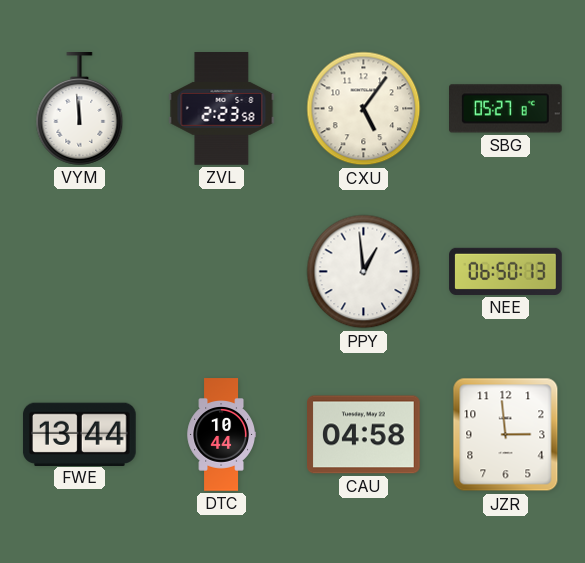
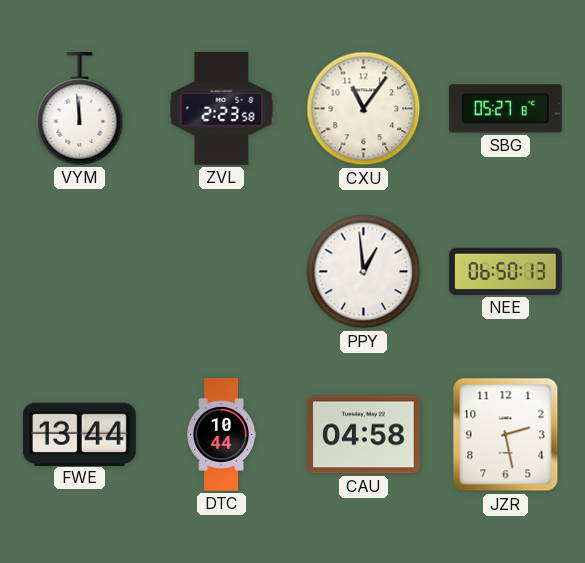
CXU: 5:06 -> 11:06
JZR: 2:59 -> 2:28
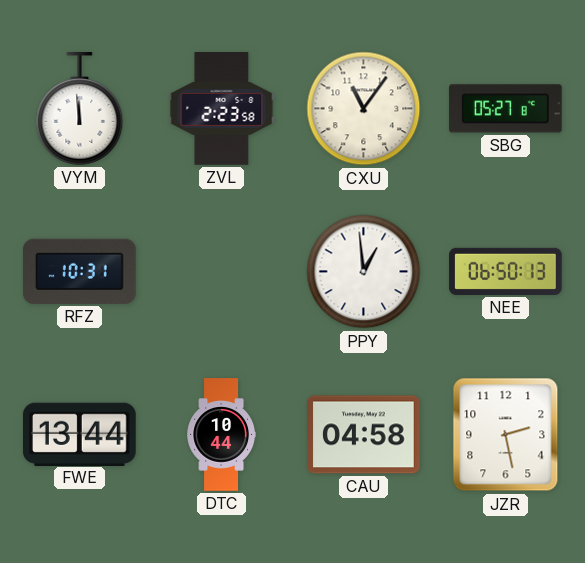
RFZ: none -> 10:31
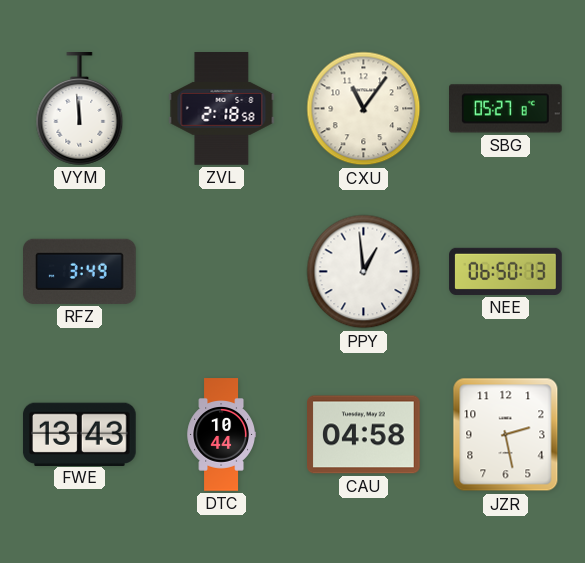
ZVL: 2:23 -> 2:18
RFZ: 10:31 -> 3:49
FWE: 13:44 -> 13:43
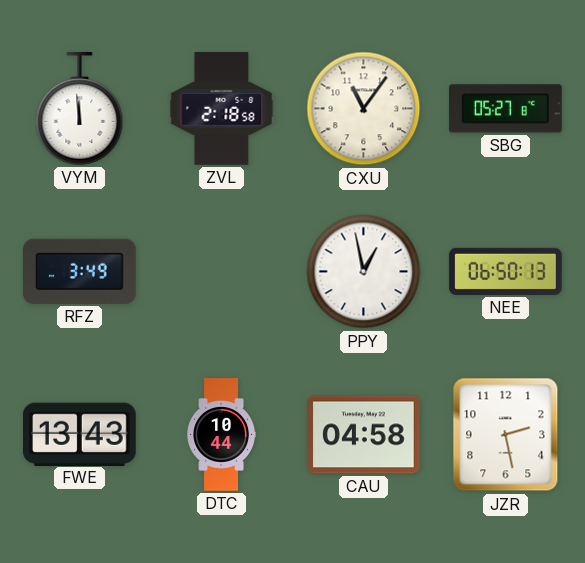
PPY: 12:59 -> 12:58
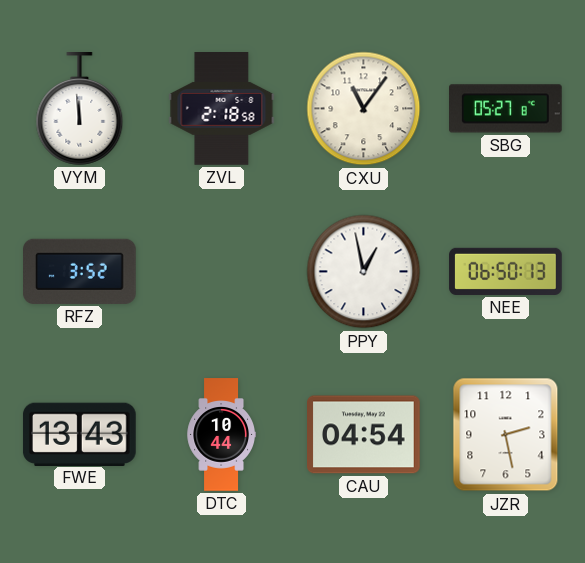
RFZ: 3:49 -> 3:52
CAU: 04:58 -> 04:54
